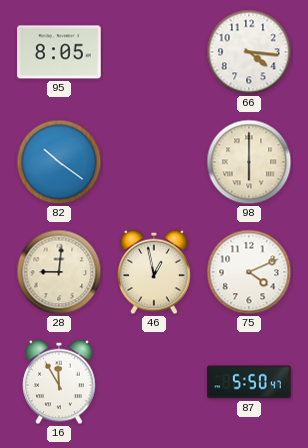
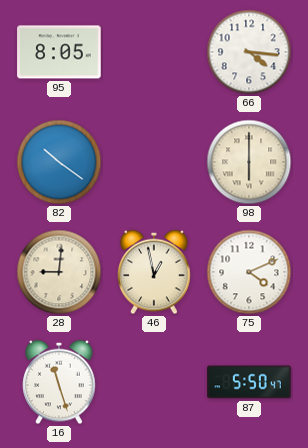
16: 11:55 -> 11:27
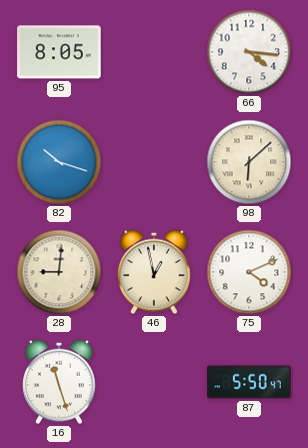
82: 10:21 -> 10:18
98: 6:00 -> 6:08
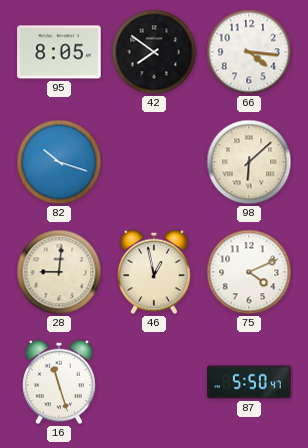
42: none -> 7:51
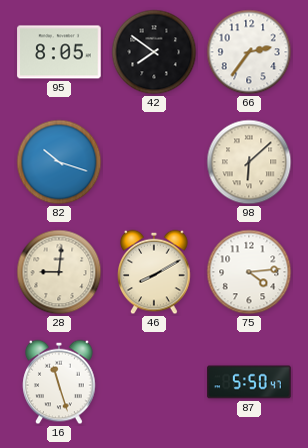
66: 4:16 -> 2:36
46: 12:58 -> 8:10
75: 4:11 -> 4:14
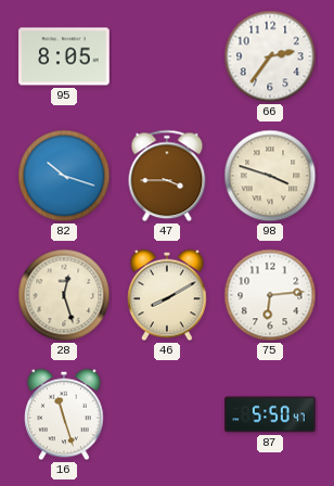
42: 7:51 -> none
47: none -> 3:45
98: 6:08 -> 3:48
28: 9:01 -> 12:27
75: 4:14 -> 6:14
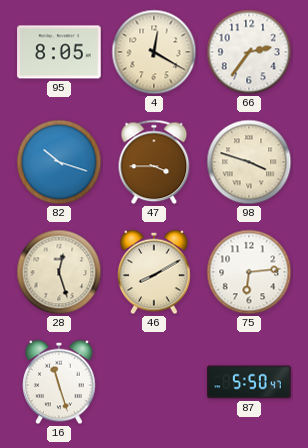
4: none -> 12:20
